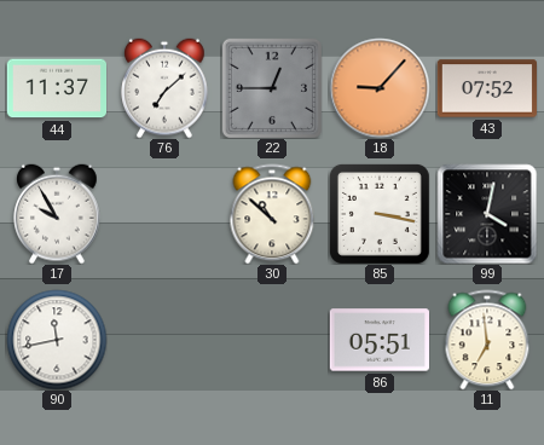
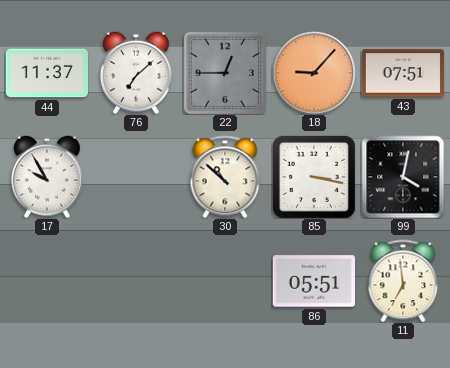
43: 07:52 -> 07:51
90: 11:43 -> none
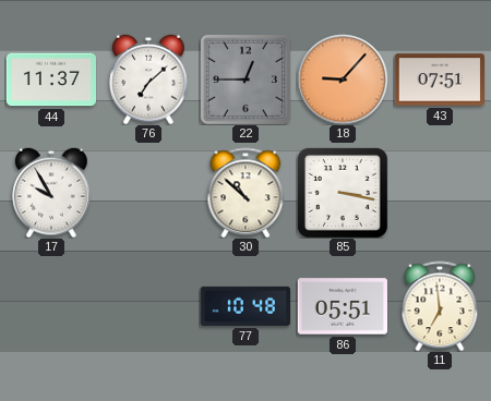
99: 4:02 -> none
77: none -> 10:48
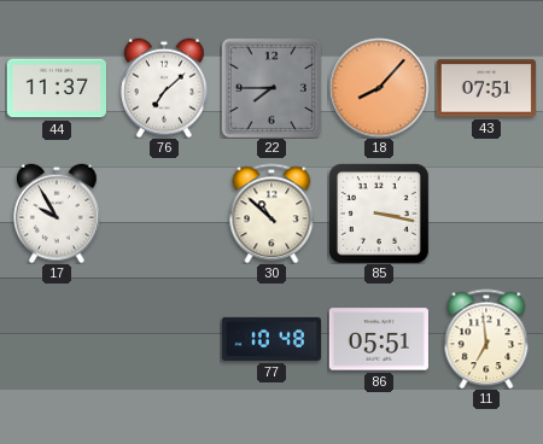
22: 12:45 -> 7:45
18: 9:07 -> 8:07
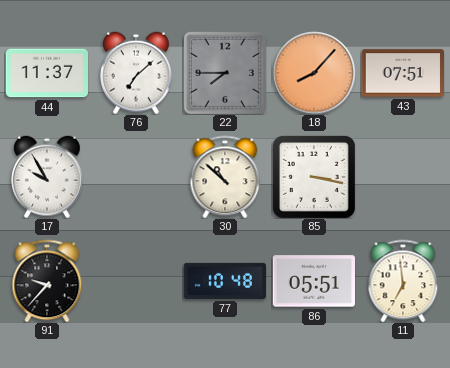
91: none -> 9:37
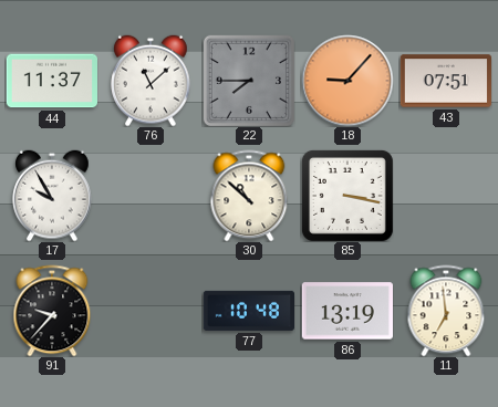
76: 7:08 -> 11:08
18: 8:07 -> 9:07
86: 05:51 -> 13:19
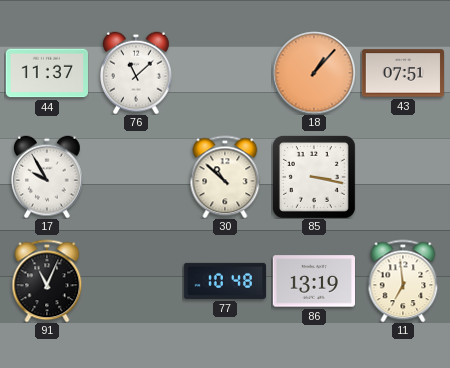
22: 7:45 -> none
18: 9:07 -> 1:07
91: 9:37 -> 11:04
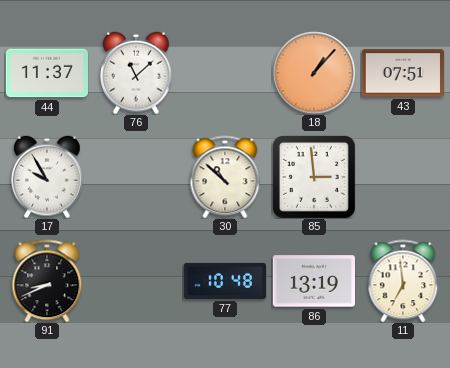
85: 3:17 -> 2:59
91: 11:04 -> 8:41
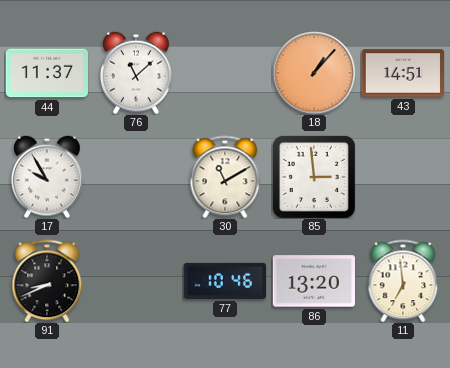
43: 07:51 -> 14:51
30: 10:52 -> 11:10
77: 10:48 -> 10:46
86: 13:19 -> 13:20
